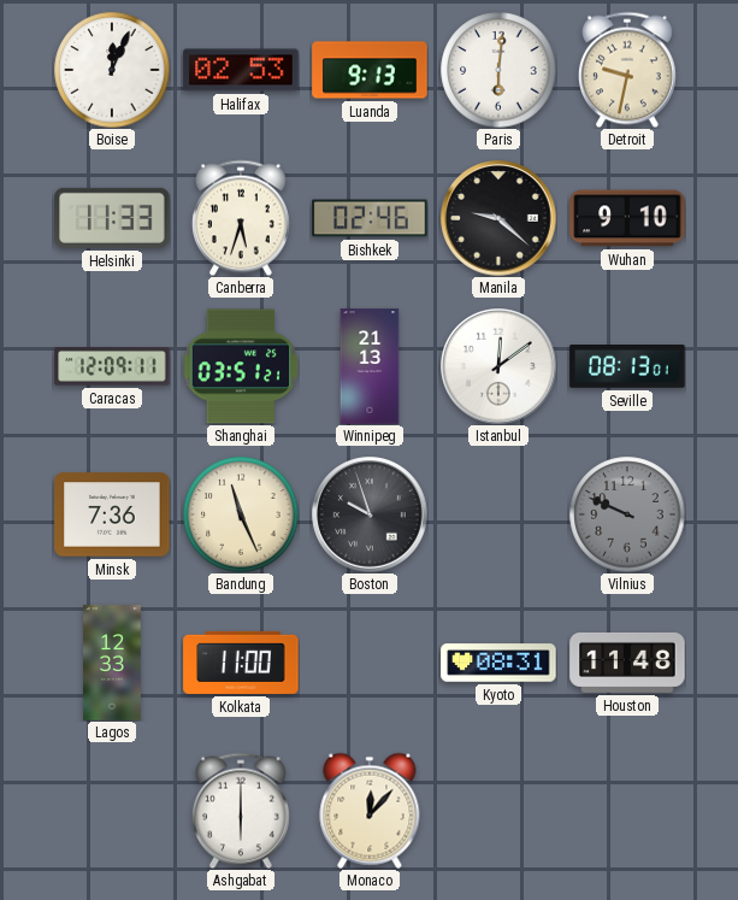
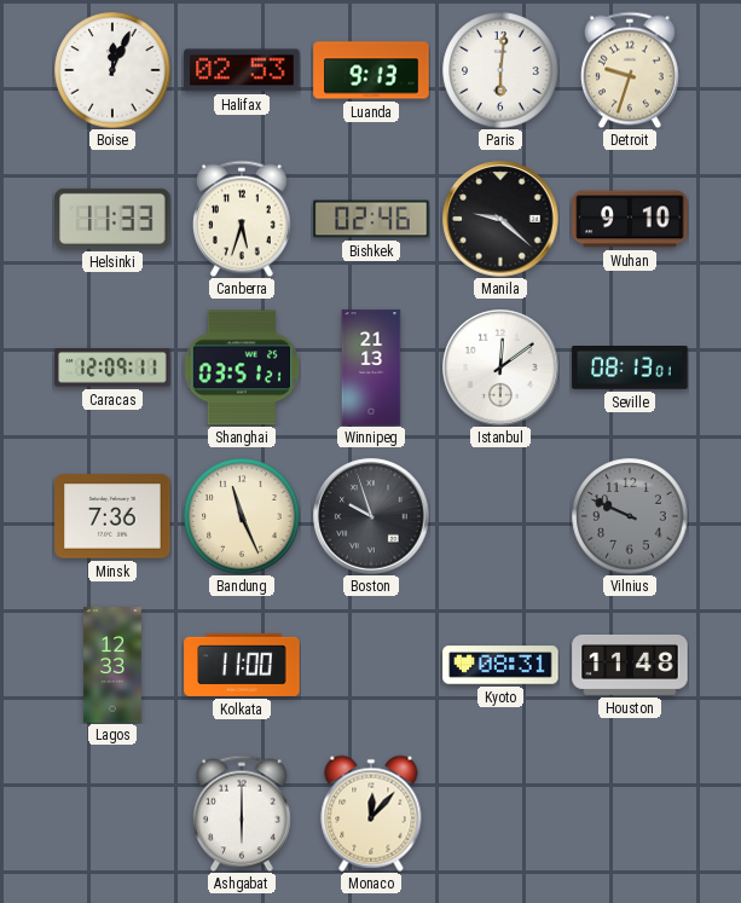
Detroit: 9:32 -> 9:33
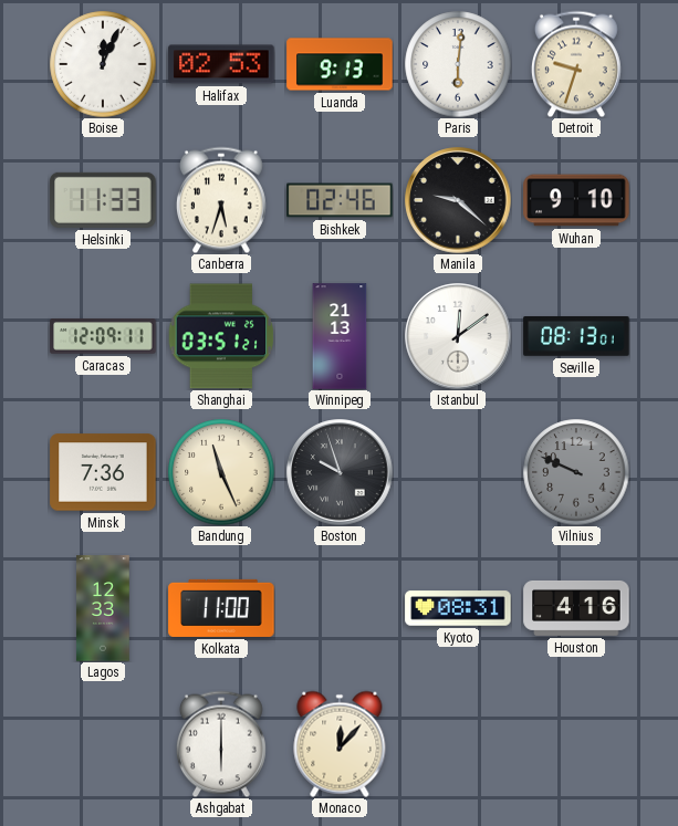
Houston: 11:48 -> 4:16
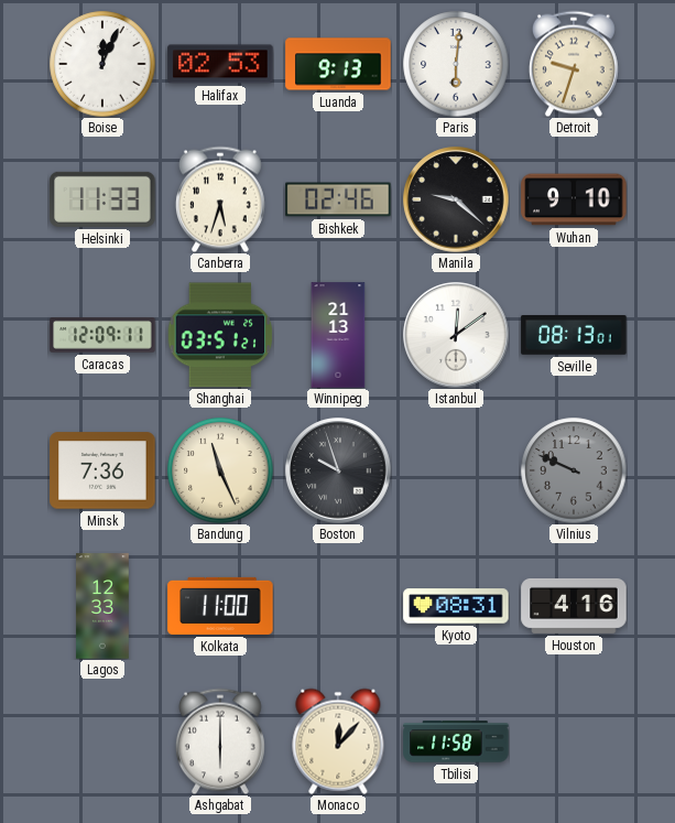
Tbilisi: none -> 11:58
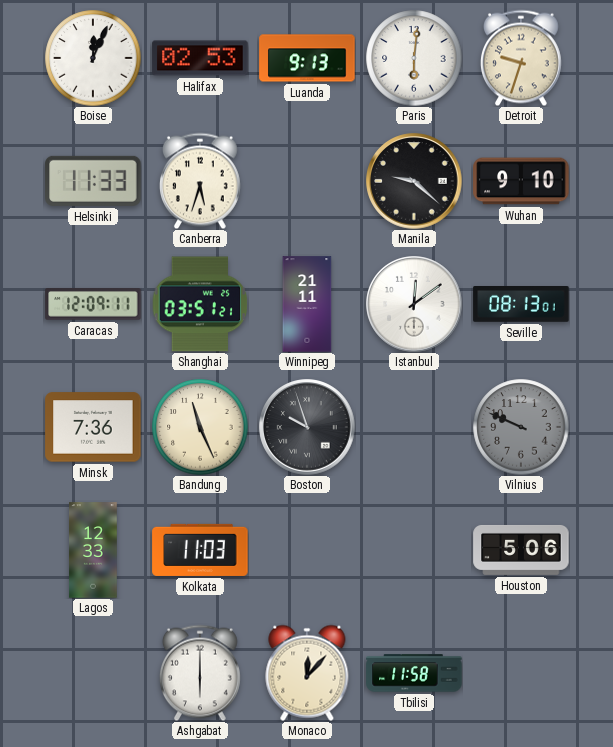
Bishkek: 02:46 -> none
Winnipeg: 21:13 -> 21:11
Kolkata: 11:00 -> 11:03
Kyoto: 08:31 -> none
Houston: 4:16 -> 5:06
